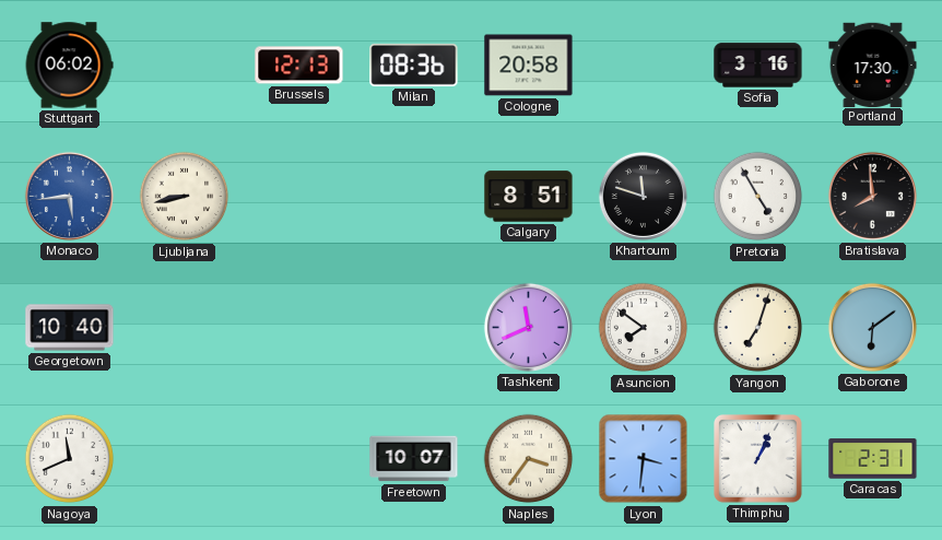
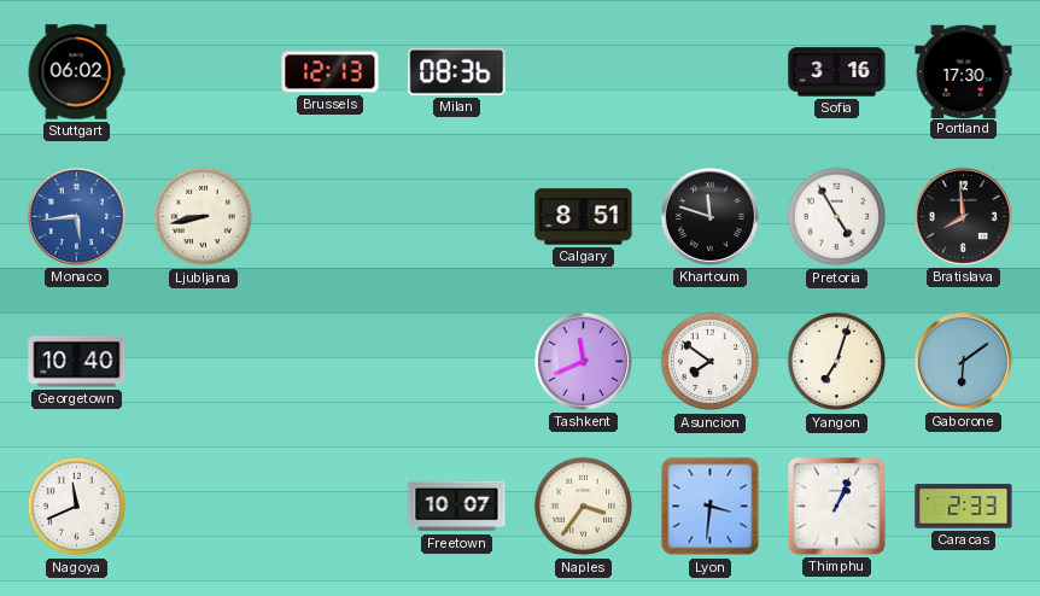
Cologne: 20:58 -> none
Caracas: 2:31 -> 2:33
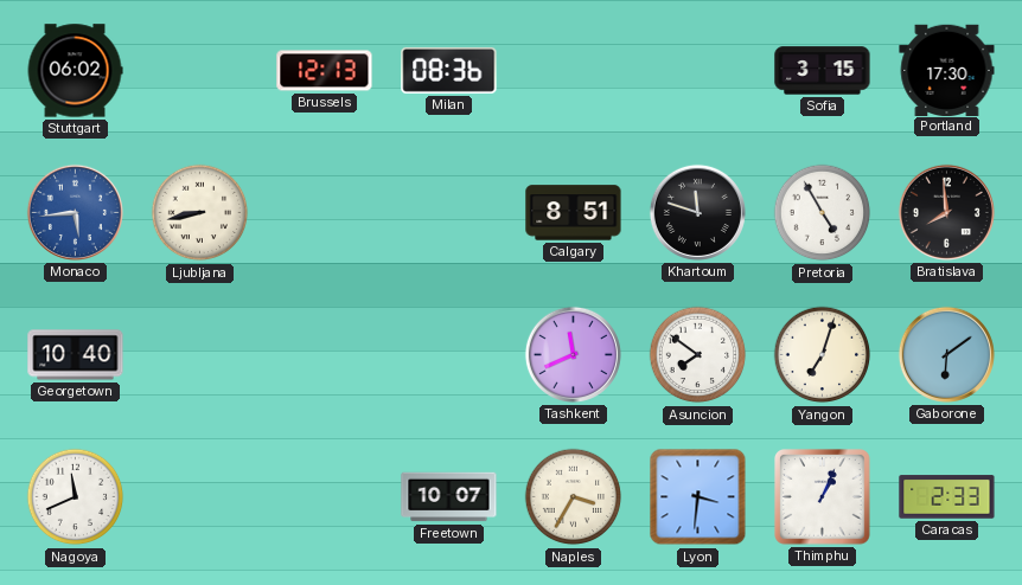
Sofia: 3:16 -> 3:15
Naples: 3:36 -> 3:35
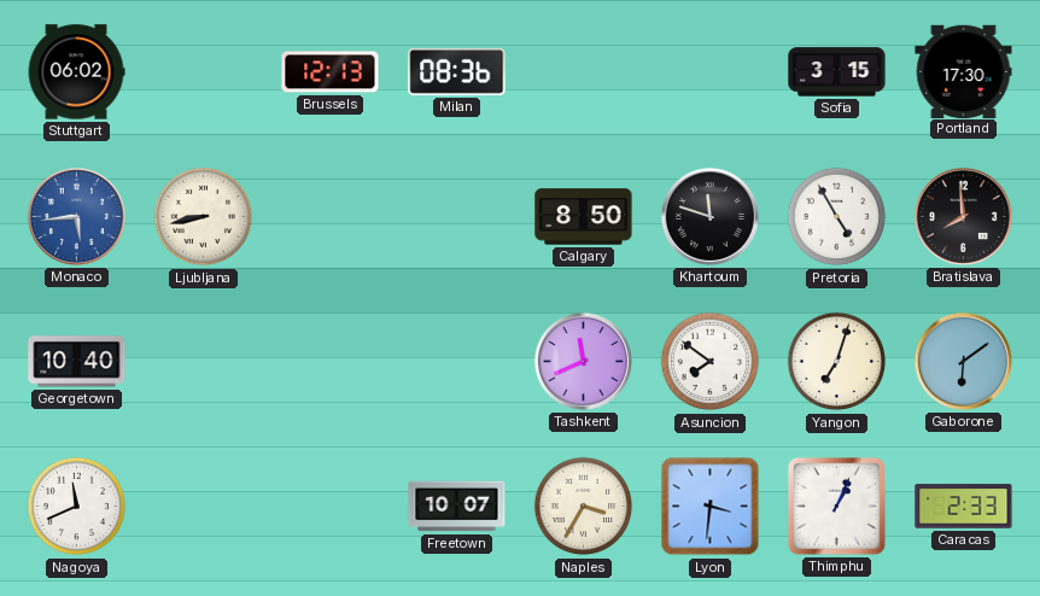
Calgary: 8:51 -> 8:50
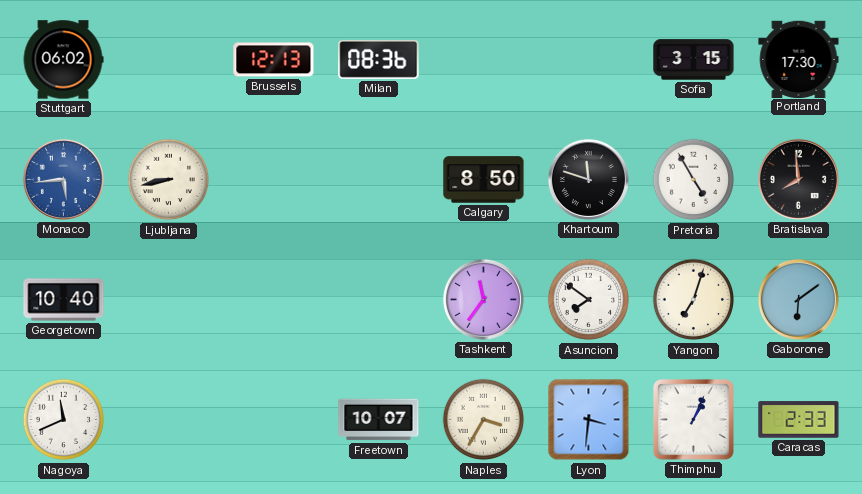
Tashkent: 11:41 -> 11:36
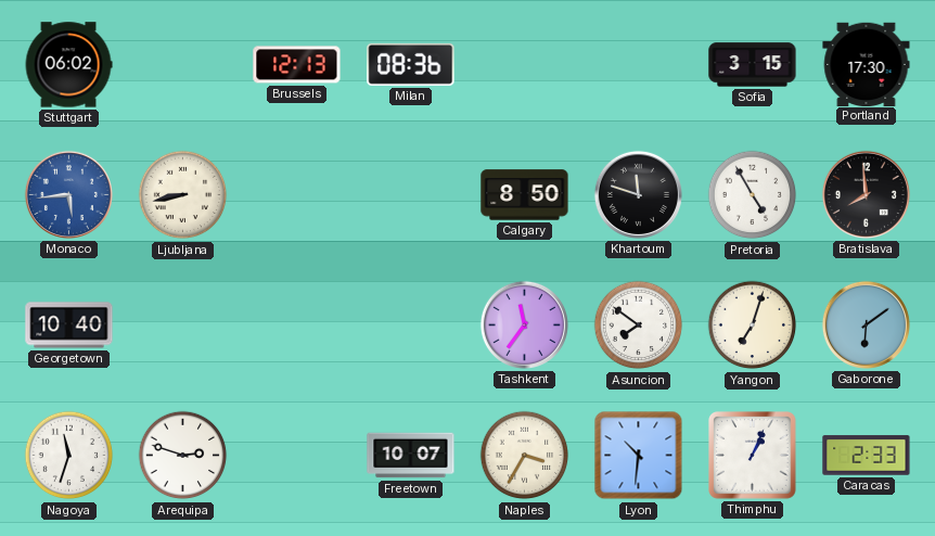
Nagoya: 11:41 -> 11:33
Arequipa: none -> 2:48
Lyon: 3:31 -> 10:31
